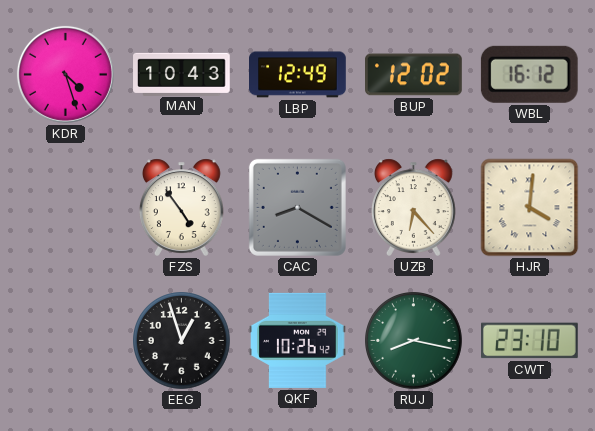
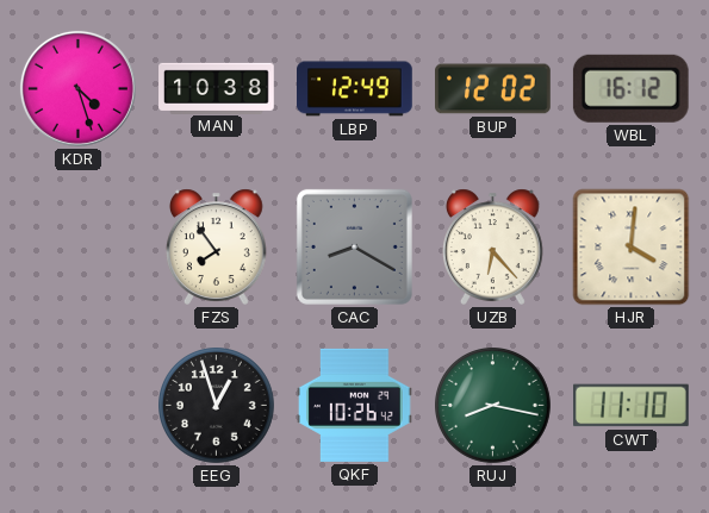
MAN: 10:43 -> 10:38
FZS: 4:54 -> 7:54
CWT: 23:10 -> 11:10
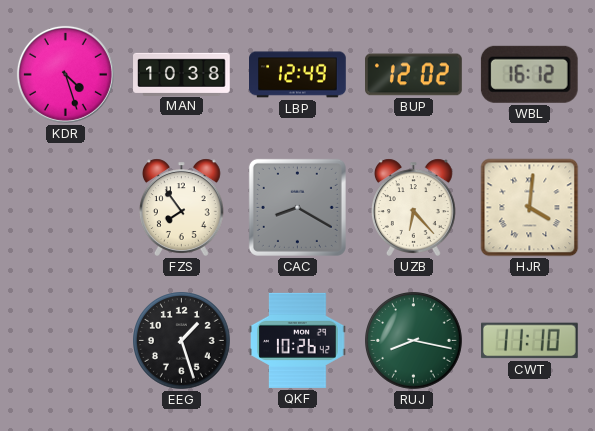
EEG: 12:57 -> 1:27
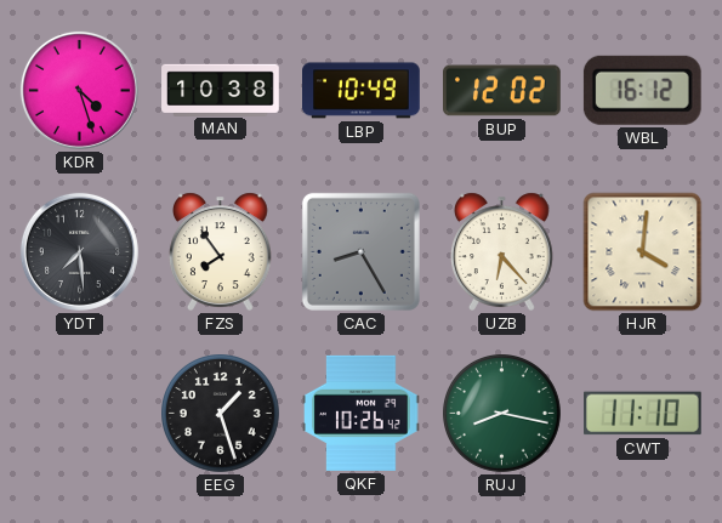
LBP: 12:49 -> 10:49
YDT: none -> 7:29
CAC: 8:20 -> 8:25
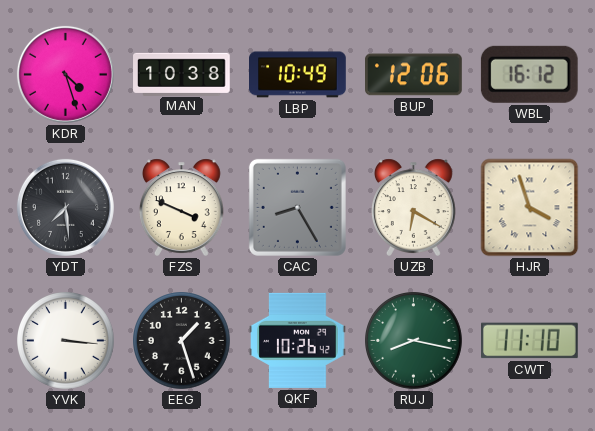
BUP: 12:02 -> 12:06
FZS: 7:54 -> 3:49
UZB: 6:23 -> 6:20
HJR: 4:01 -> 3:57
YVK: none -> 3:16
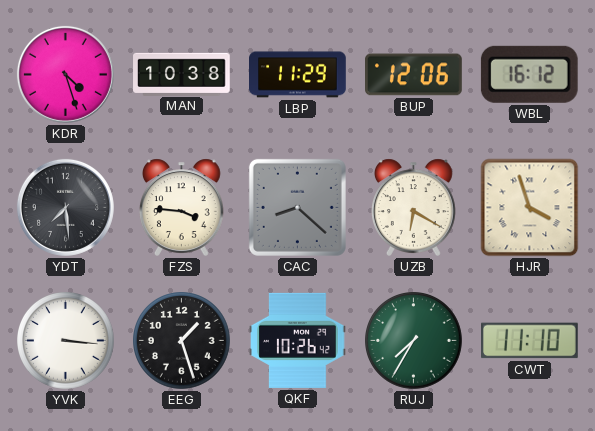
LBP: 10:49 -> 11:29
FZS: 3:49 -> 3:46
CAC: 8:25 -> 8:22
RUJ: 8:17 -> 7:35
